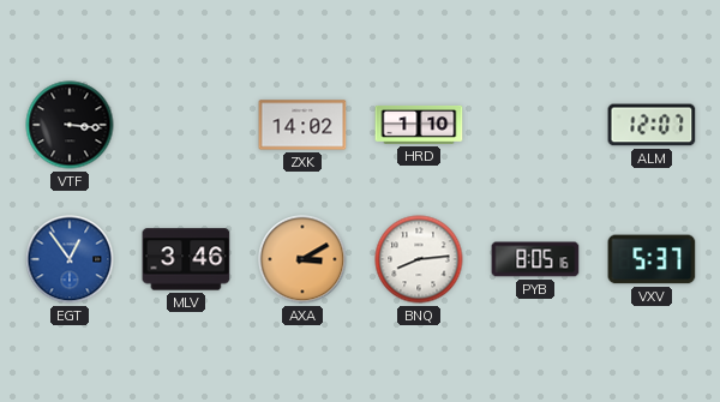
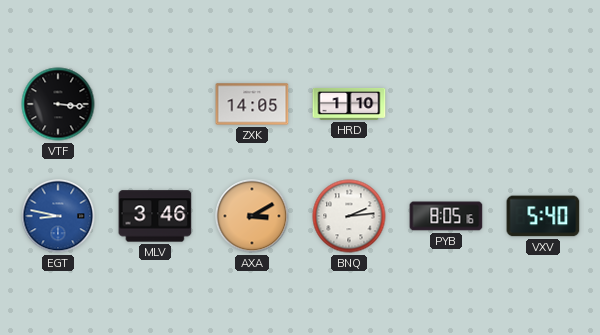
ZXK: 14:02 -> 14:05
ALM: 12:07 -> none
EGT: 12:54 -> 8:47
BNQ: 8:14 -> 2:14
VXV: 5:37 -> 5:40
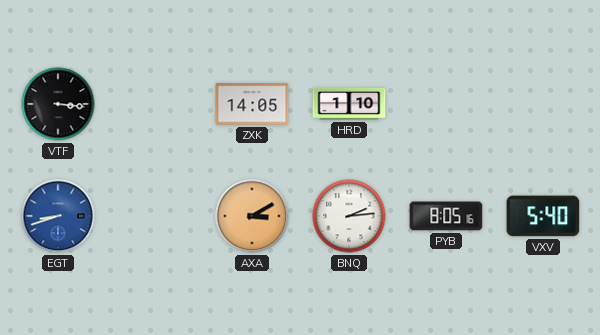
EGT: 8:47 -> 8:42
MLV: 3:46 -> none
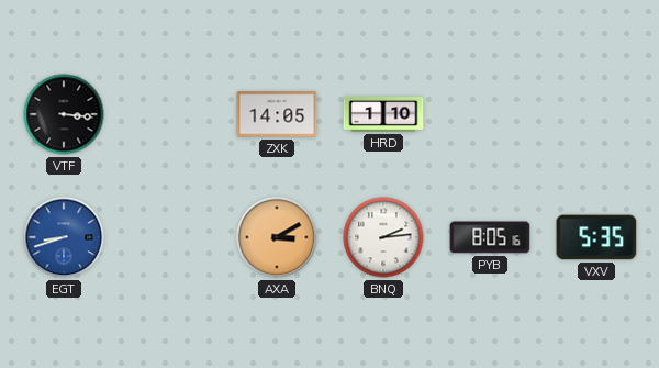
VXV: 5:40 -> 5:35
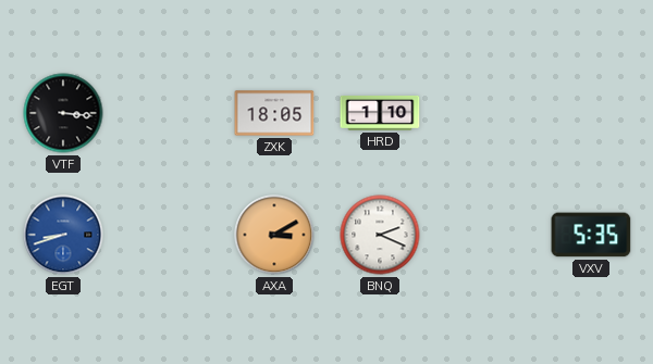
ZXK: 14:05 -> 18:05
BNQ: 2:14 -> 2:19
PYB: 8:05 -> none
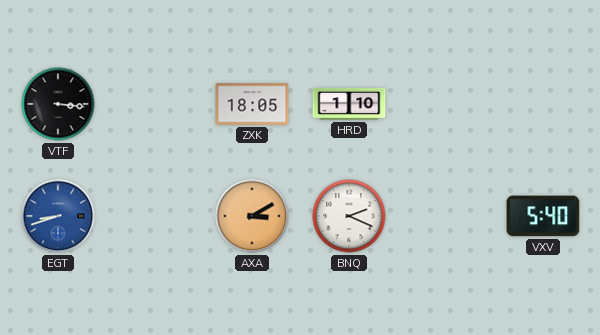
VXV: 5:35 -> 5:40
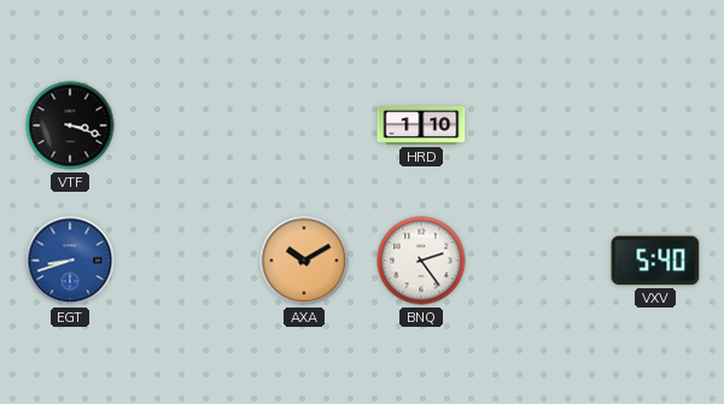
VTF: 3:16 -> 3:18
ZXK: 18:05 -> none
AXA: 3:10 -> 10:10
BNQ: 2:19 -> 2:24
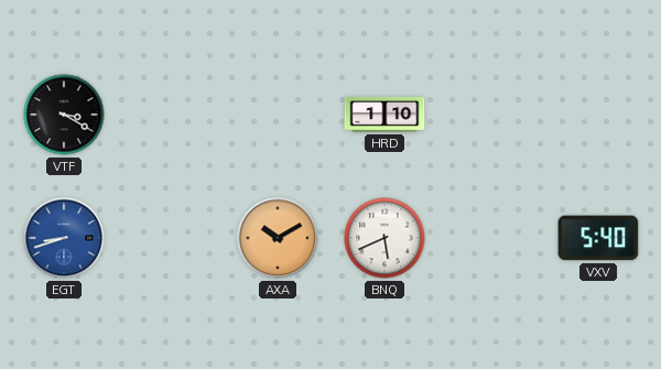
VTF: 3:18 -> 3:20
BNQ: 2:24 -> 5:41
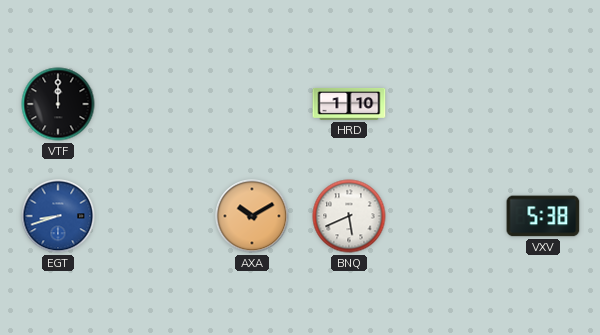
VTF: 3:20 -> 12:00
VXV: 5:40 -> 5:38
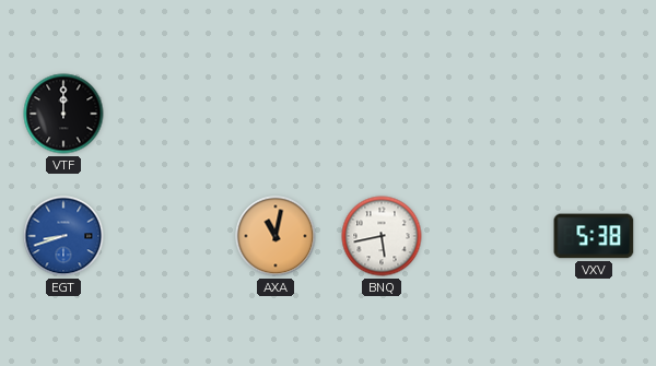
HRD: 1:10 -> none
AXA: 10:10 -> 11:02
BNQ: 5:41 -> 5:43
